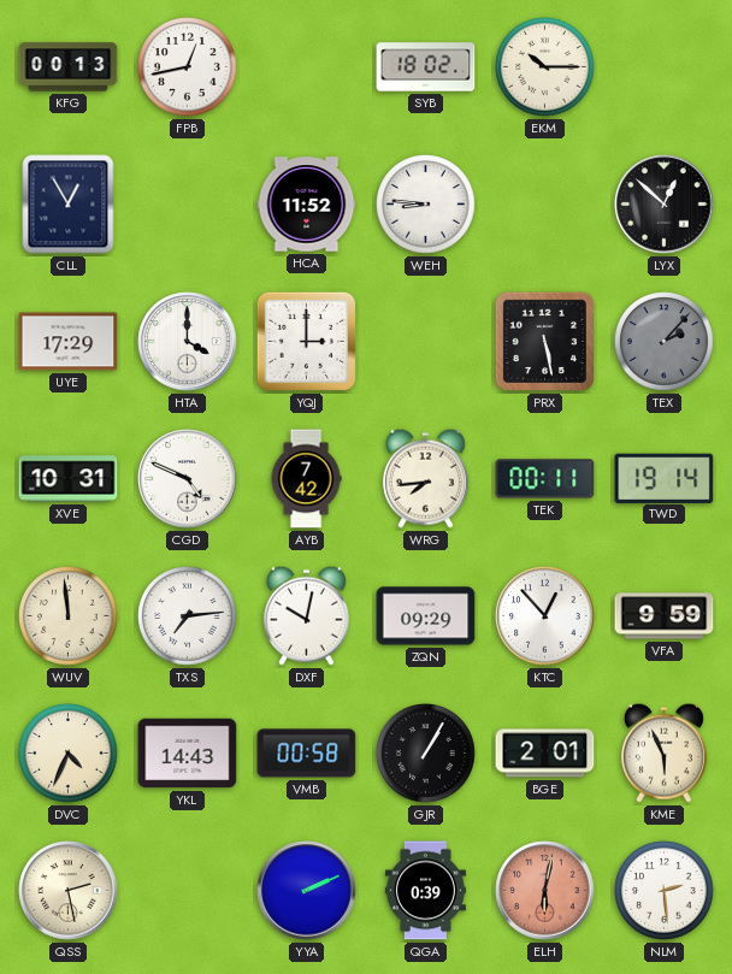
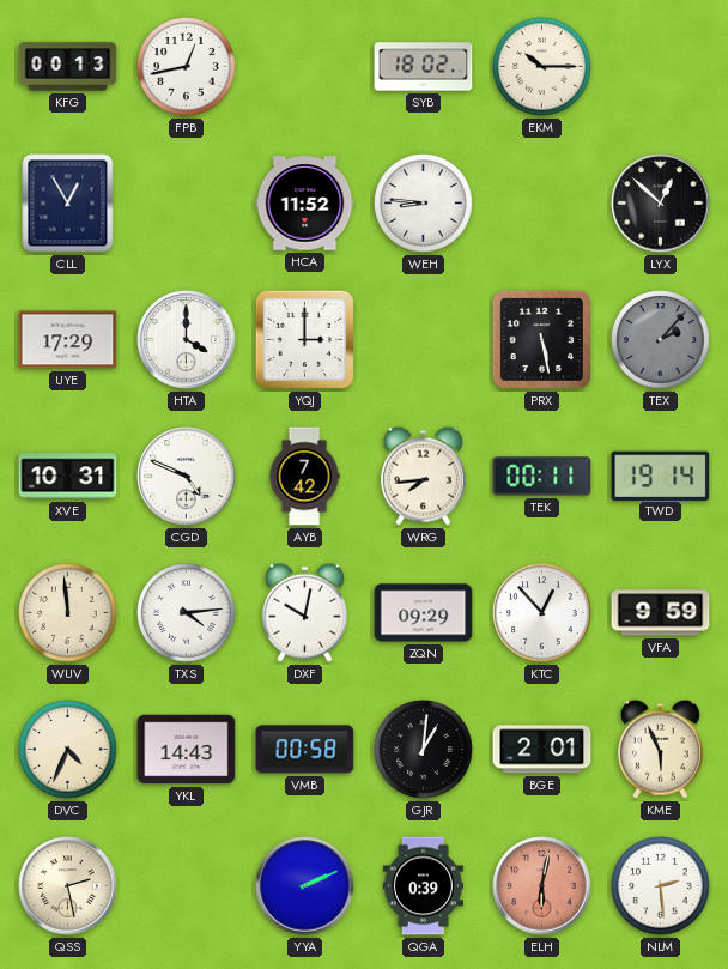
TXS: 7:14 -> 4:14
GJR: 1:05 -> 1:01
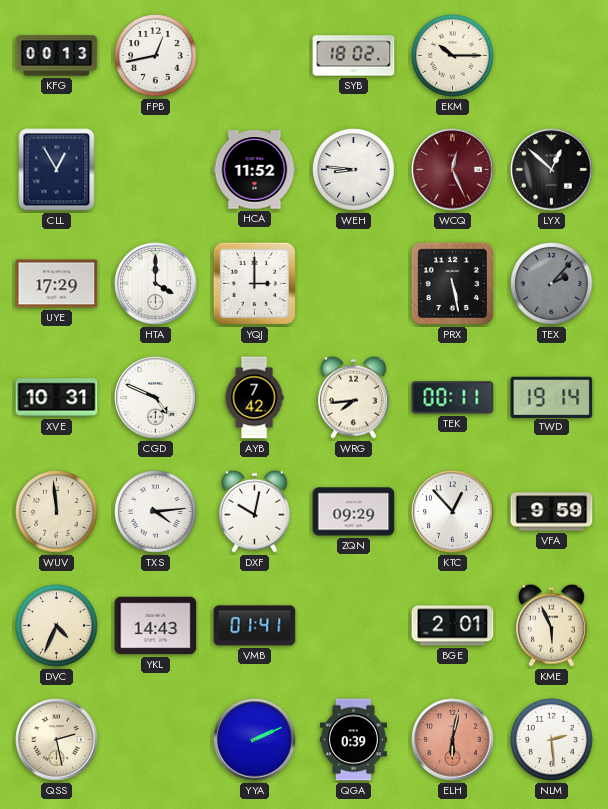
WCQ: none -> 12:26
VMB: 00:58 -> 01:41
GJR: 1:01 -> none
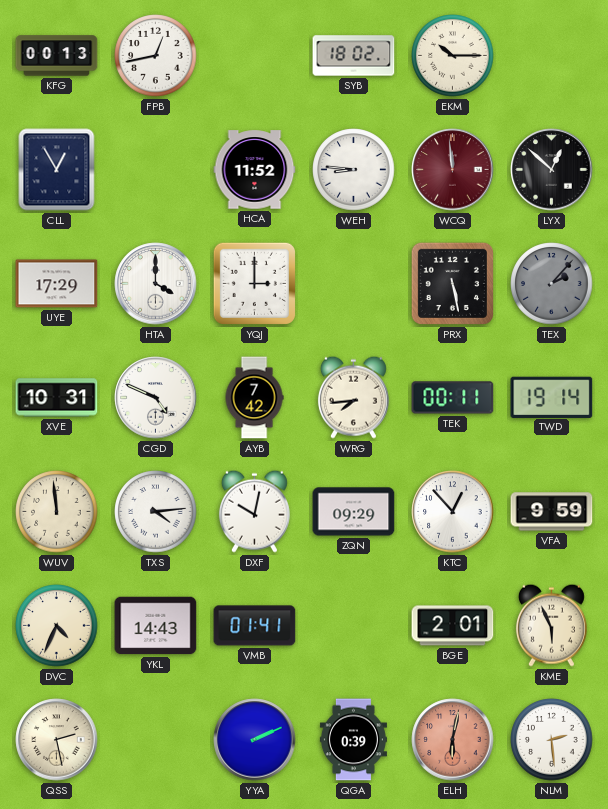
WCQ: 12:26 -> 11:59
